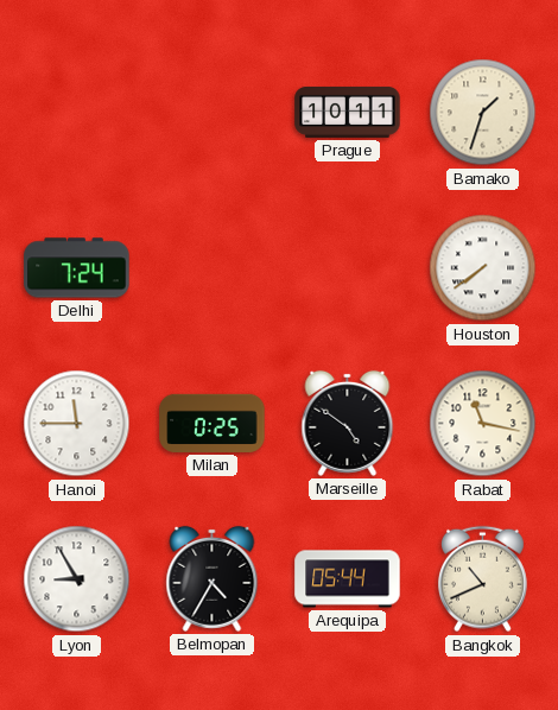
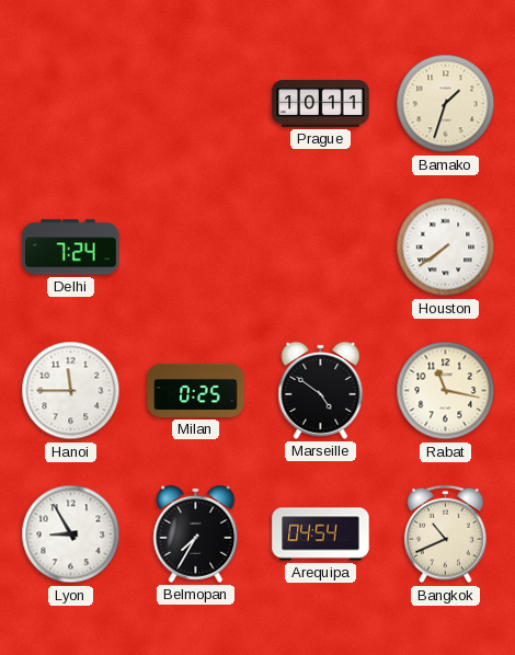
Belmopan: 4:35 -> 7:35
Arequipa: 05:44 -> 04:54
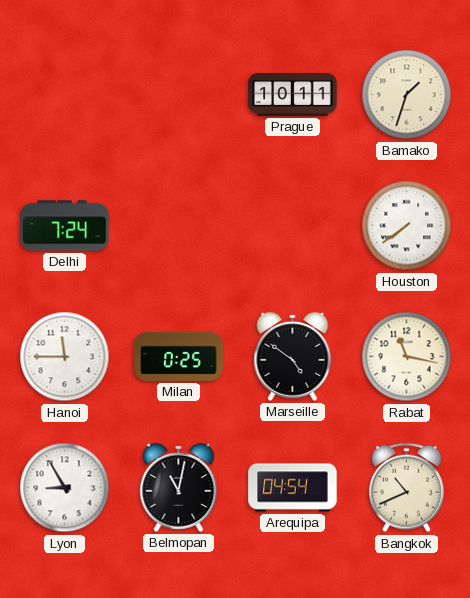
Belmopan: 7:35 -> 11:02
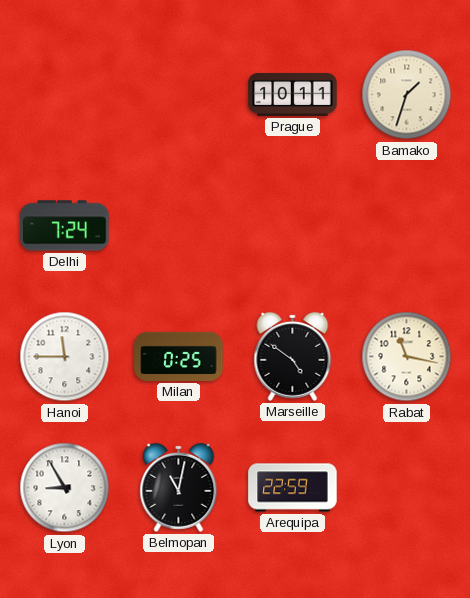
Houston: 7:39 -> none
Arequipa: 04:54 -> 22:59
Bangkok: 10:41 -> none
